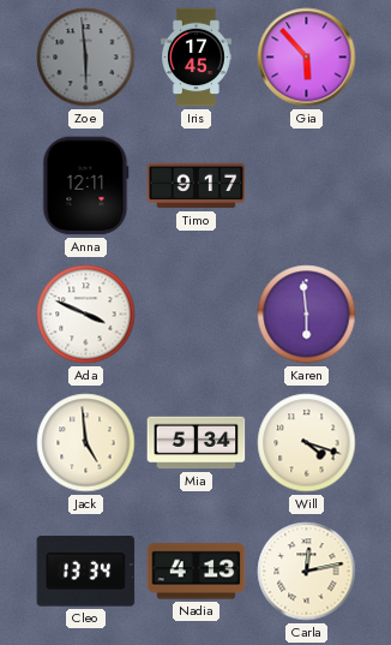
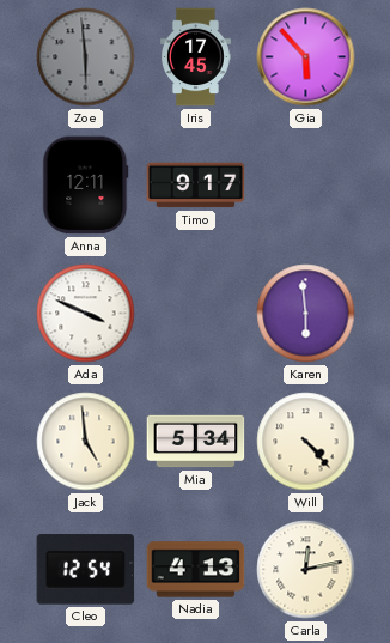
Will: 4:18 -> 4:23
Cleo: 13:34 -> 12:54
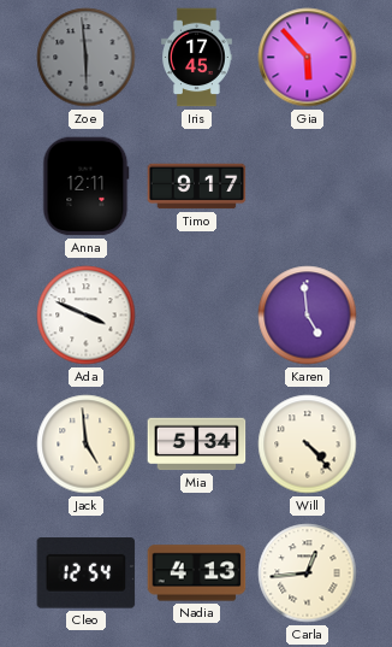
Karen: 5:59 -> 4:59
Carla: 12:13 -> 12:44
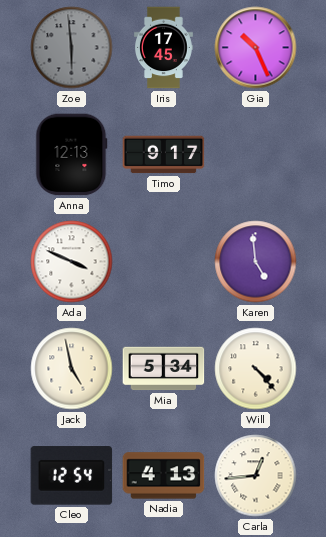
Gia: 5:53 -> 10:26
Anna: 12:11 -> 12:13
Jack: 4:59 -> 4:58
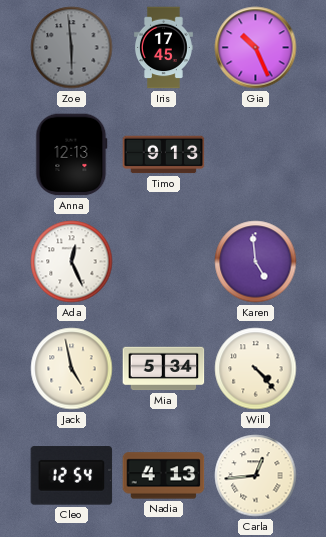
Timo: 9:17 -> 9:13
Ada: 3:49 -> 12:26
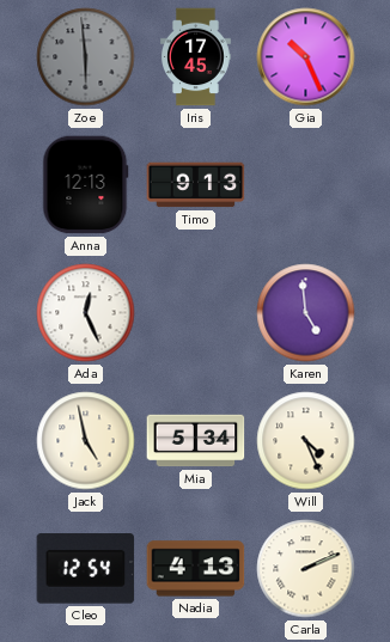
Will: 4:23 -> 4:26
Carla: 12:44 -> 2:11
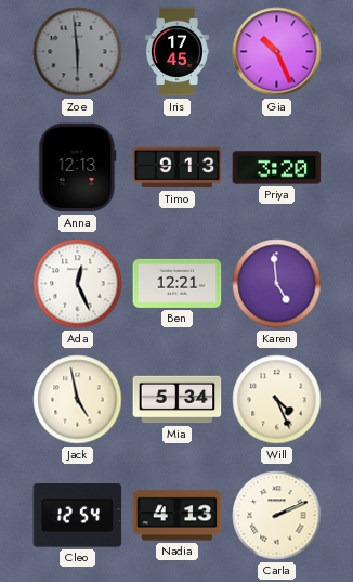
Priya: none -> 3:20
Ben: none -> 12:21
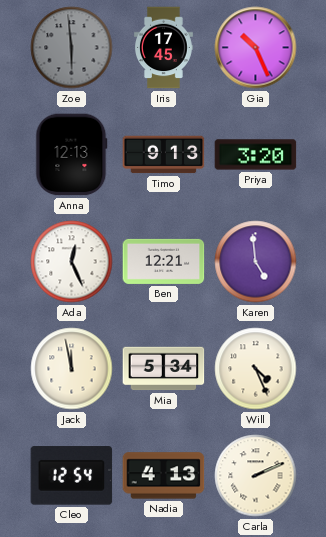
Jack: 4:58 -> 11:58
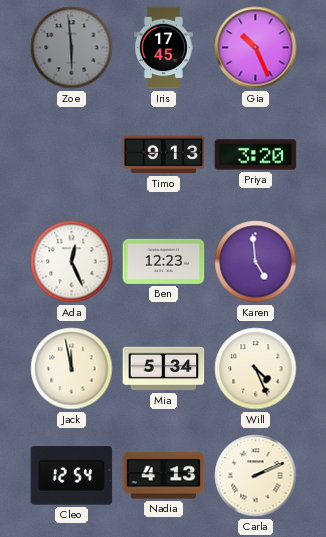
Anna: 12:13 -> none
Ben: 12:21 -> 12:23
